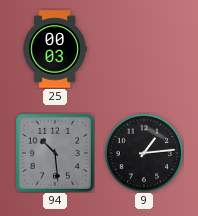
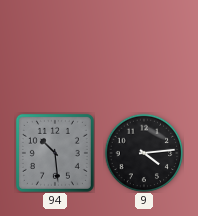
25: 00:03 -> none
9: 1:14 -> 4:14
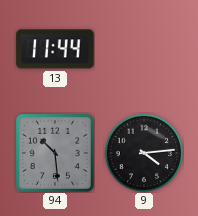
13: none -> 11:44
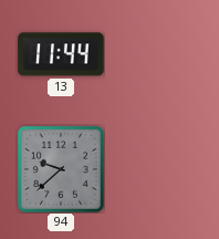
94: 10:29 -> 9:38
9: 4:14 -> none
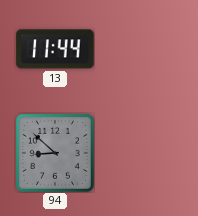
94: 9:38 -> 8:52
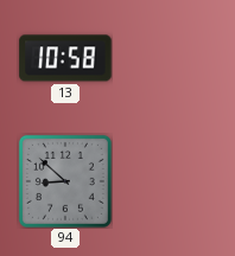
13: 11:44 -> 10:58
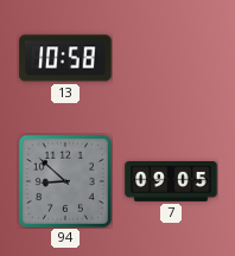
7: none -> 09:05
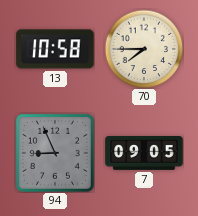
70: none -> 7:45
94: 8:52 -> 8:56
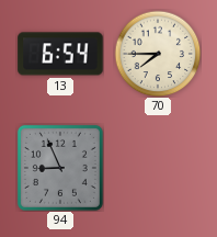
13: 10:58 -> 6:54
7: 09:05 -> none
